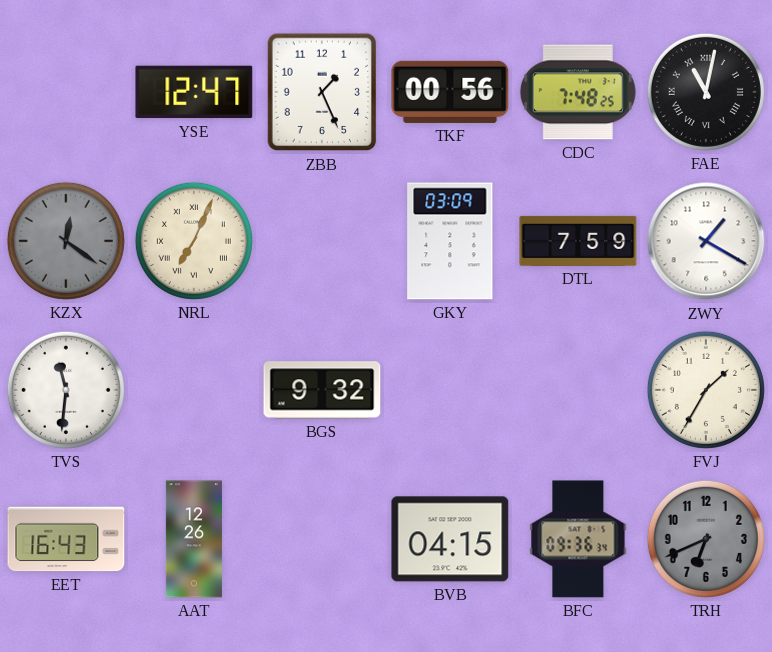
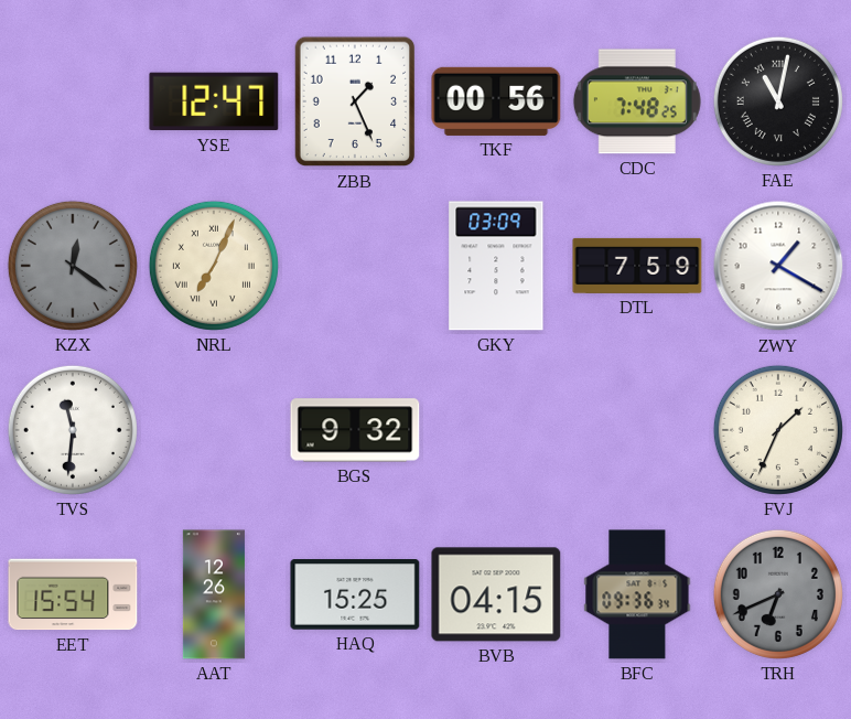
FVJ: 1:35 -> 1:34
EET: 16:43 -> 15:54
HAQ: none -> 15:25
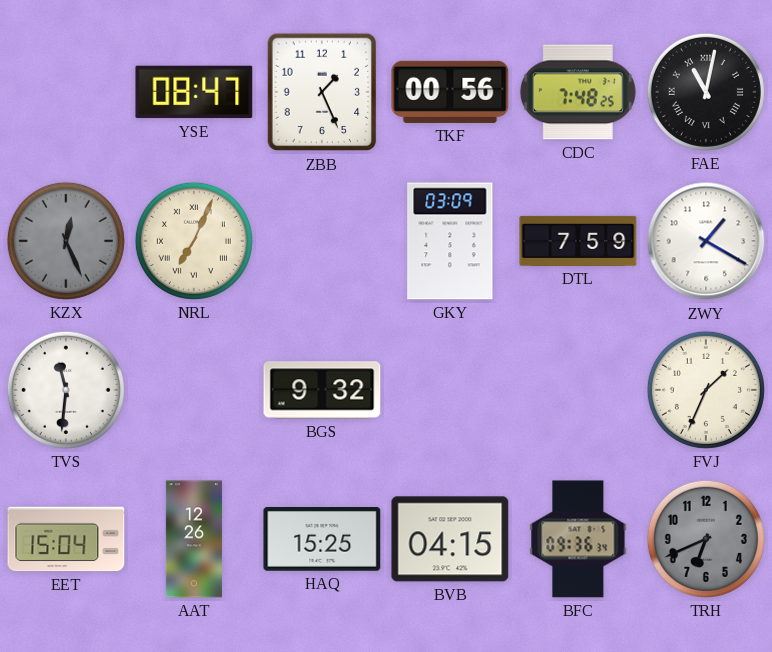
YSE: 12:47 -> 08:47
KZX: 12:21 -> 12:26
EET: 15:54 -> 15:04
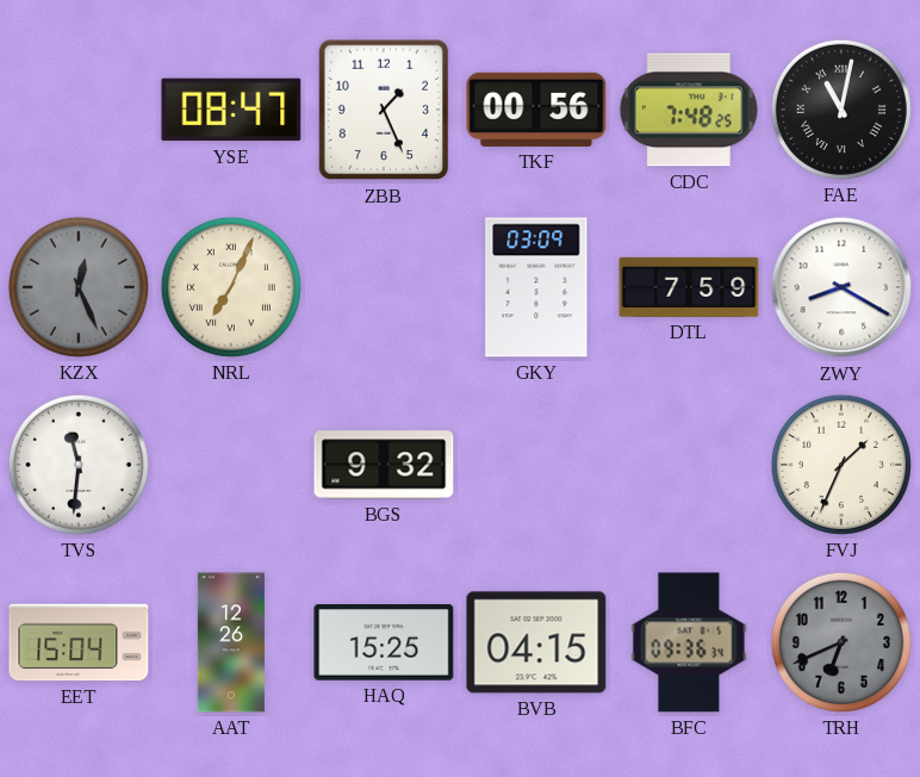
ZWY: 1:20 -> 8:20
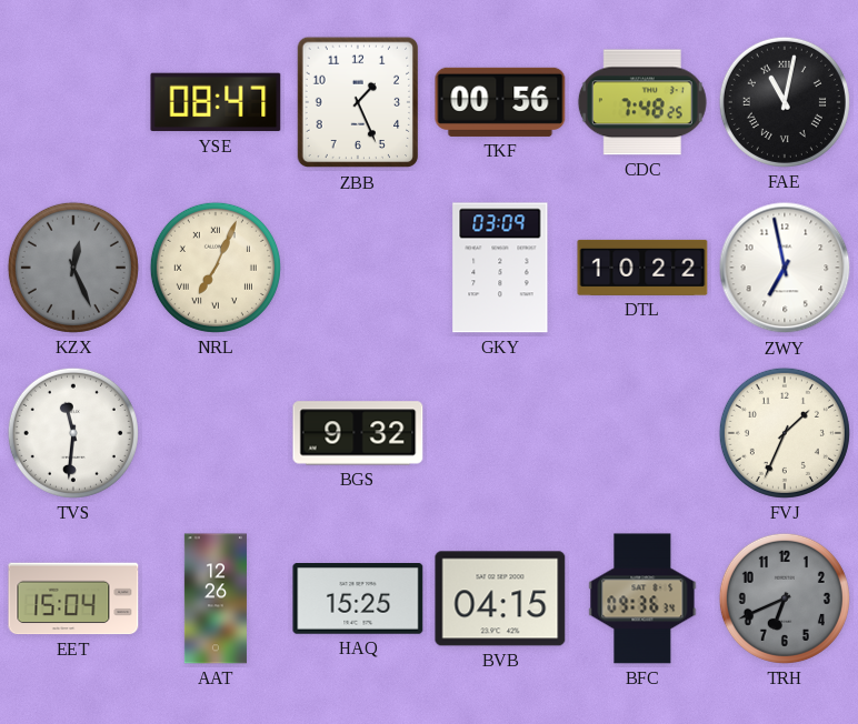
DTL: 7:59 -> 10:22
ZWY: 8:20 -> 6:58
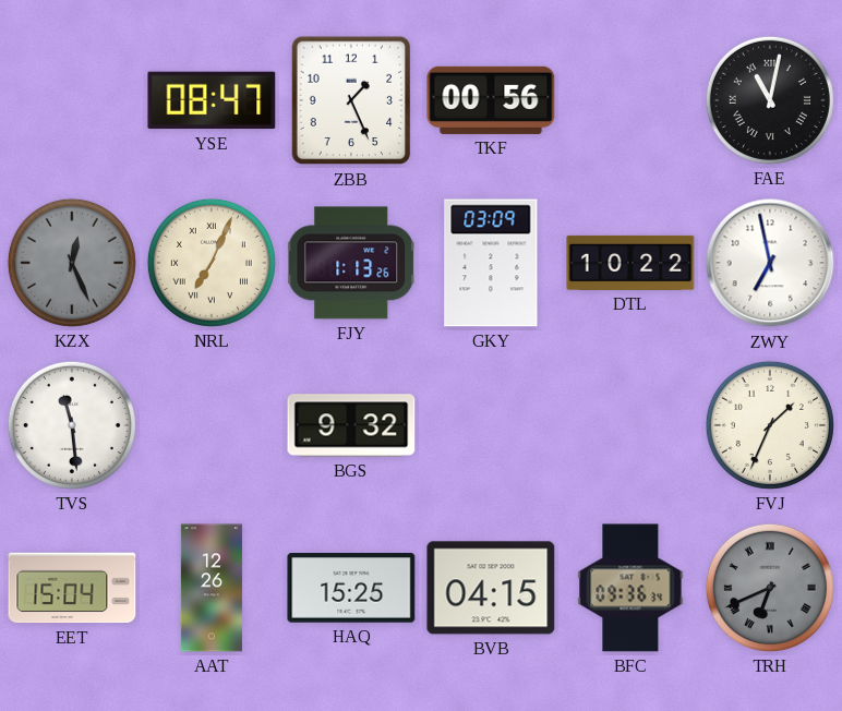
CDC: 7:48 -> none
FJY: none -> 1:13
TVS: 11:31 -> 11:29
TRH numerals: Arabic -> Roman
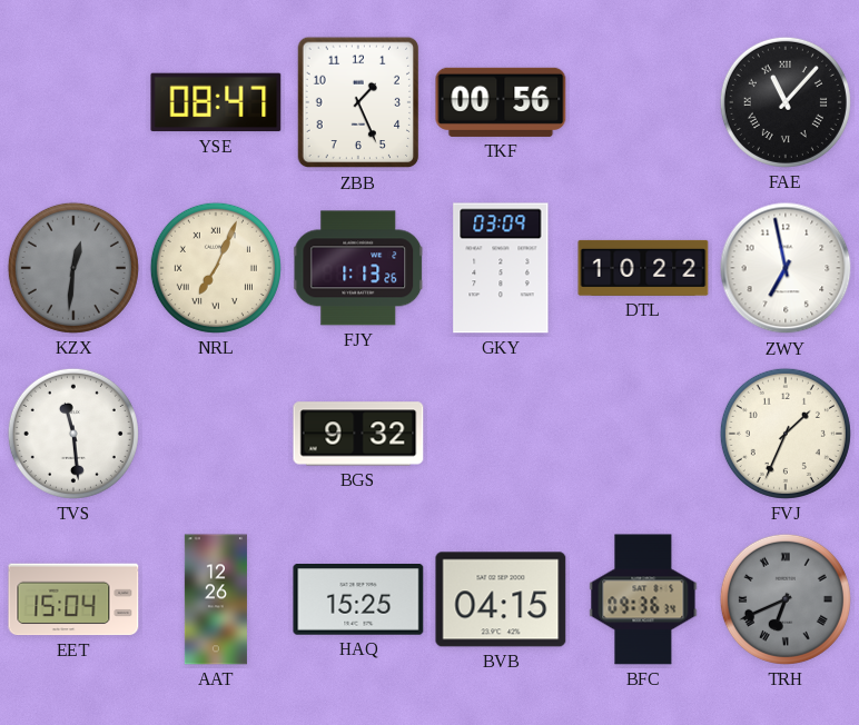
FAE: 11:02 -> 11:07
KZX: 12:26 -> 12:31
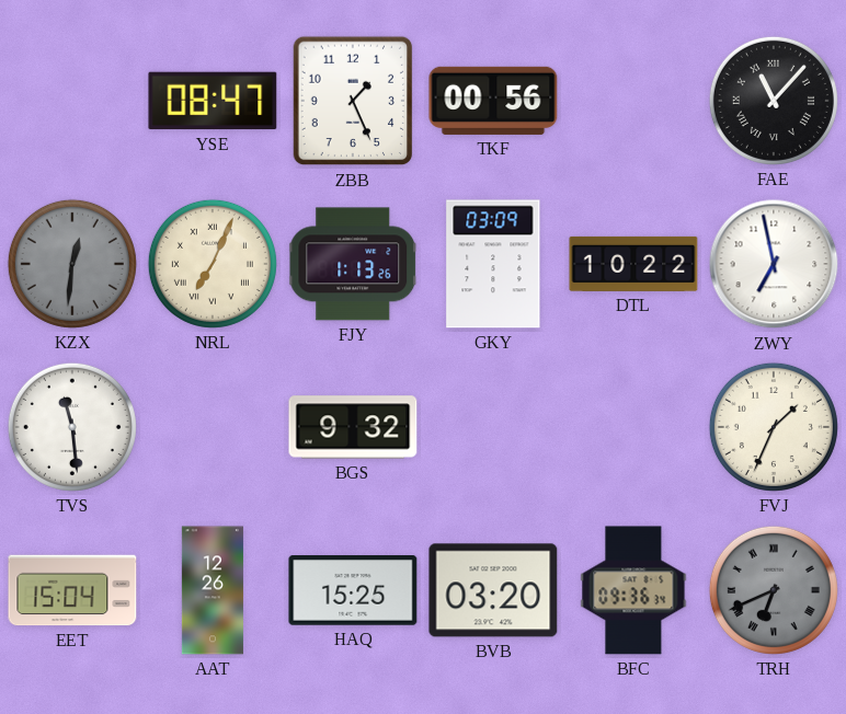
BVB: 04:15 -> 03:20
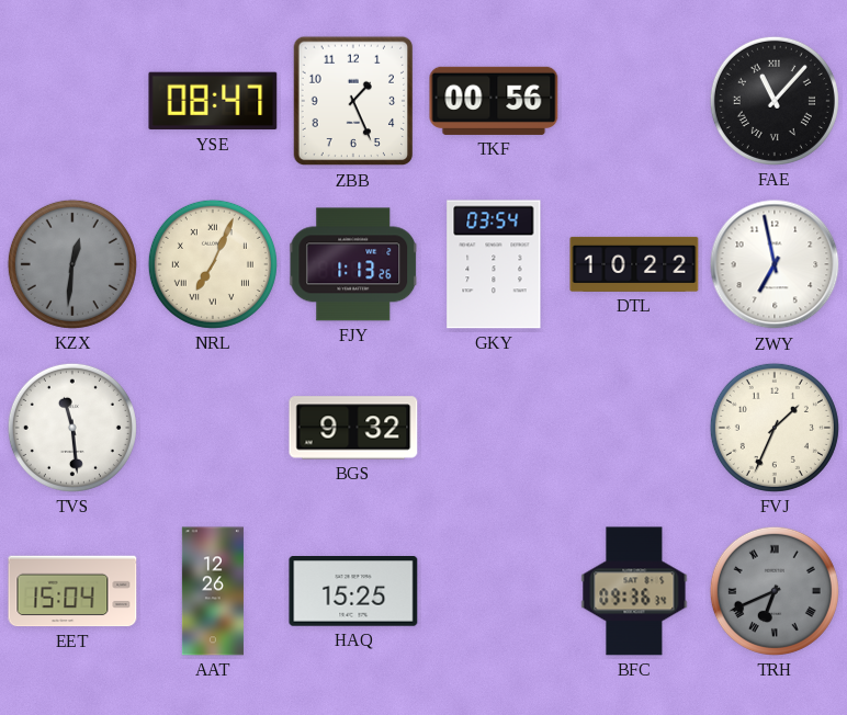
GKY: 03:09 -> 03:54
BVB: 03:20 -> none
